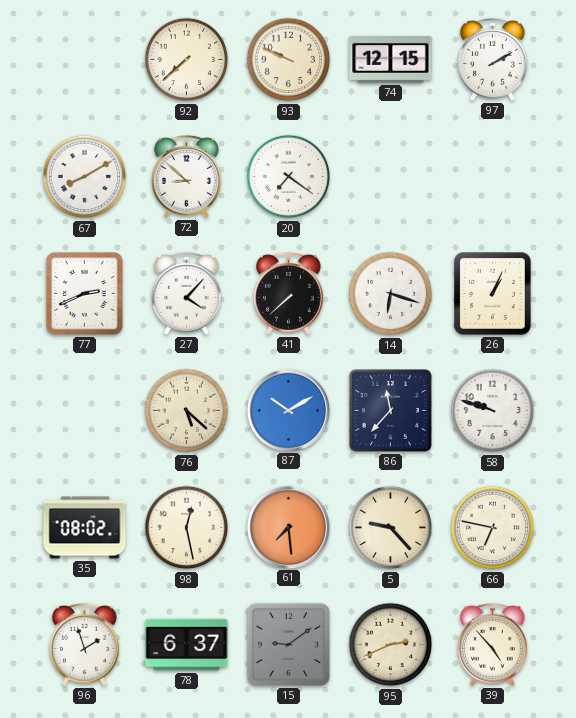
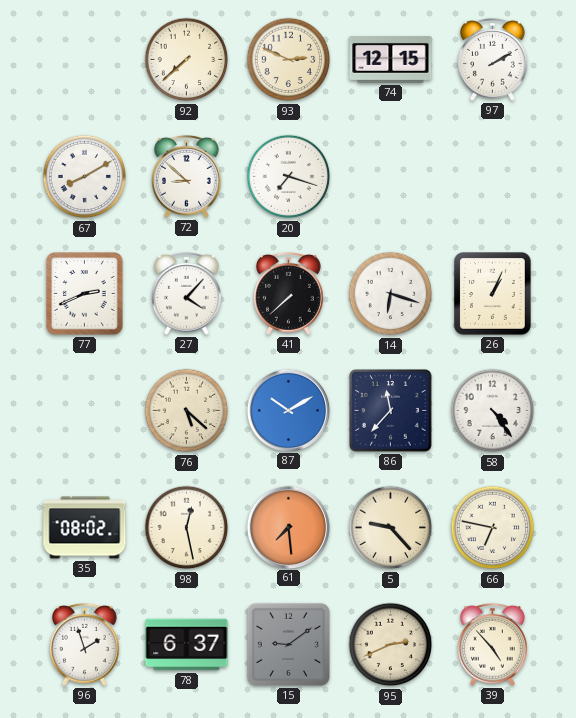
93: 9:49 -> 2:49
20: 7:21 -> 7:18
58: 9:48 -> 4:24
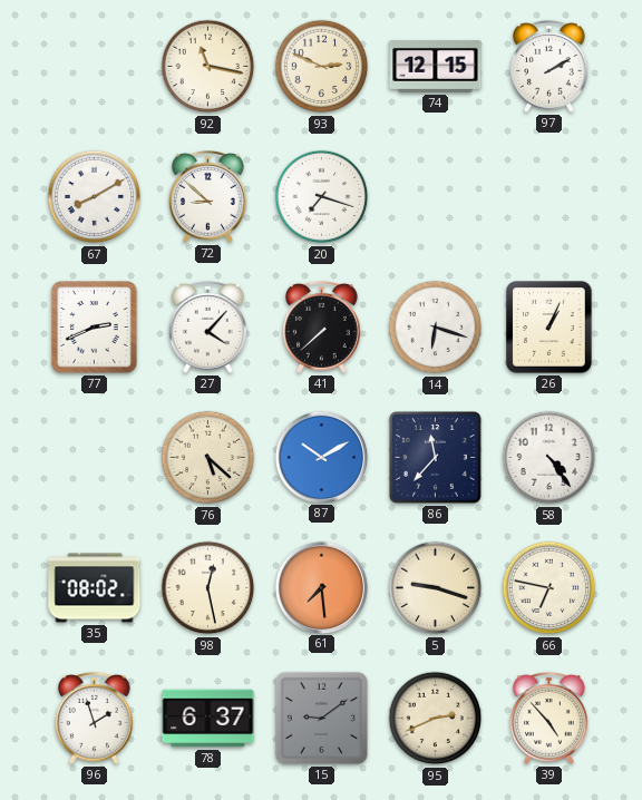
92: 7:38 -> 11:17
5: 9:23 -> 9:18
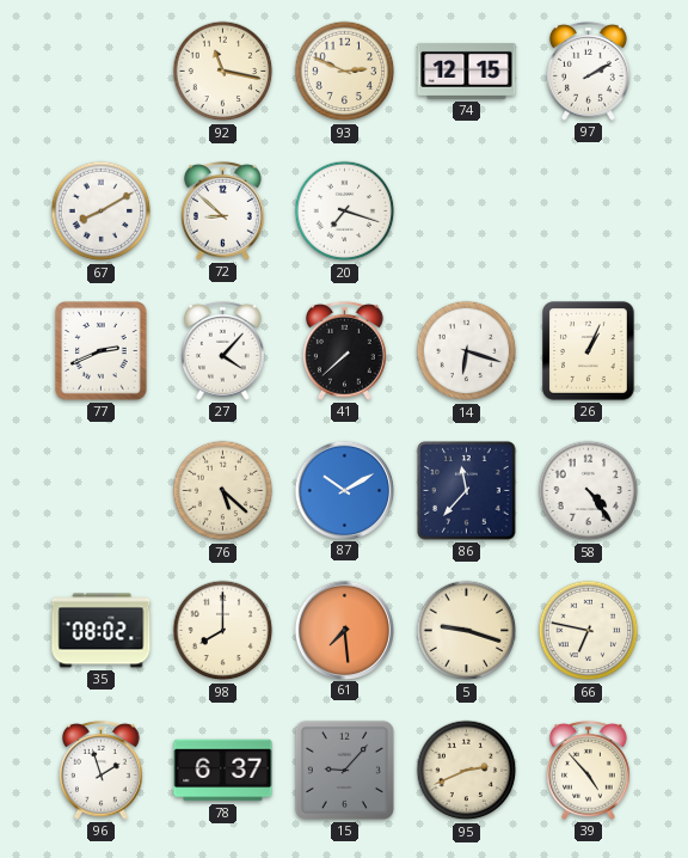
98: 12:28 -> 8:00
15: 9:09 -> 9:07
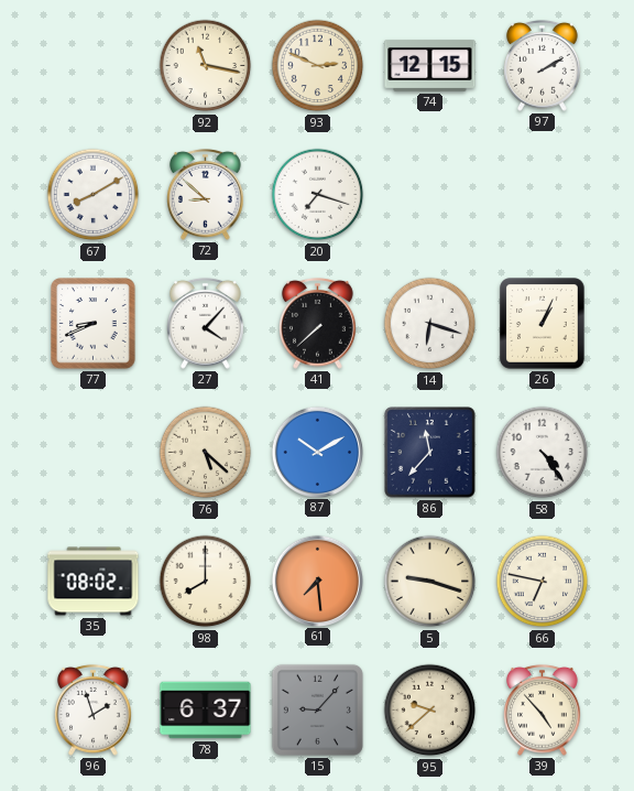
77: 2:41 -> 8:41
95: 2:41 -> 9:38
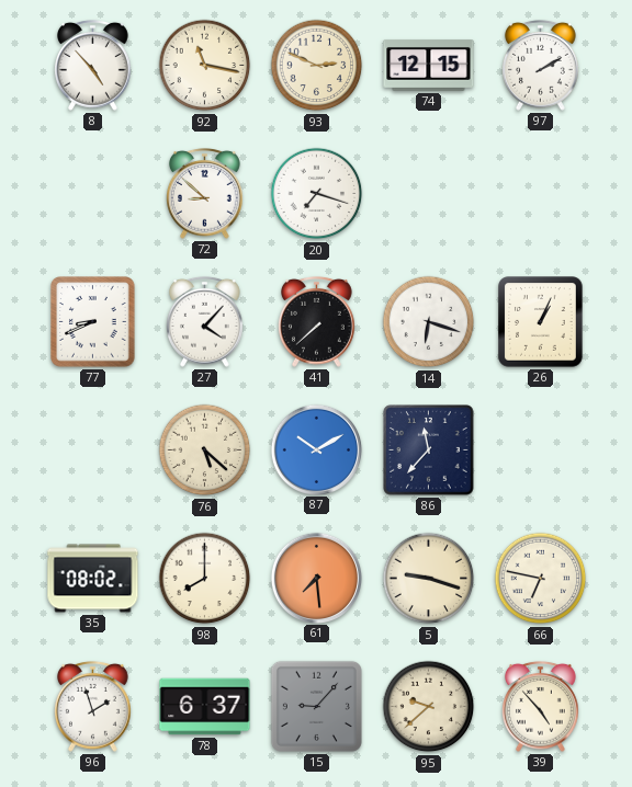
8: none -> 4:53
67: 8:10 -> none
58: 4:24 -> none
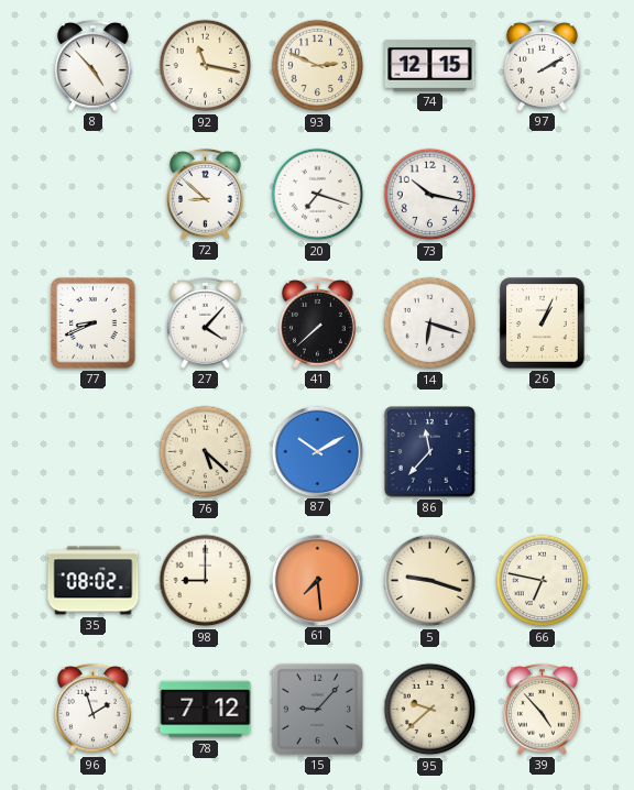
73: none -> 10:17
98: 8:00 -> 9:00
78: 6:37 -> 7:12
